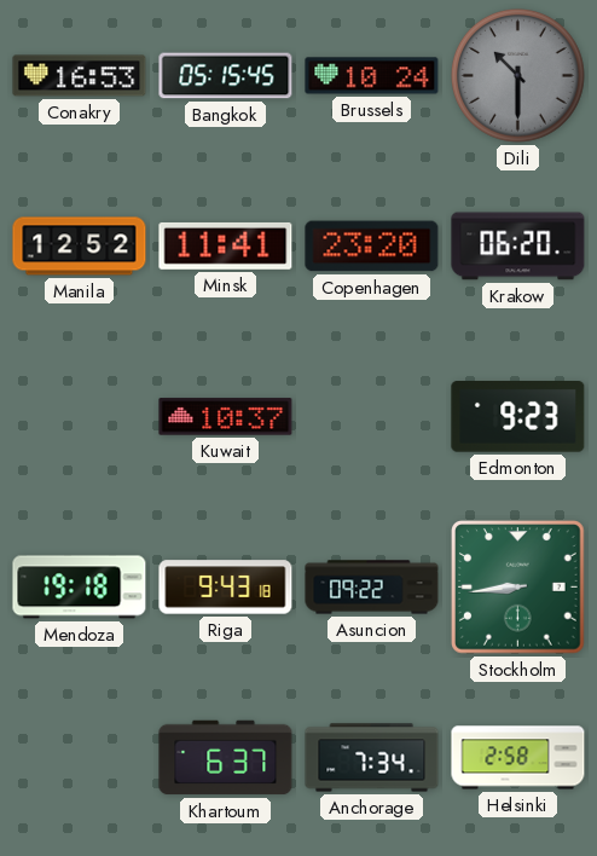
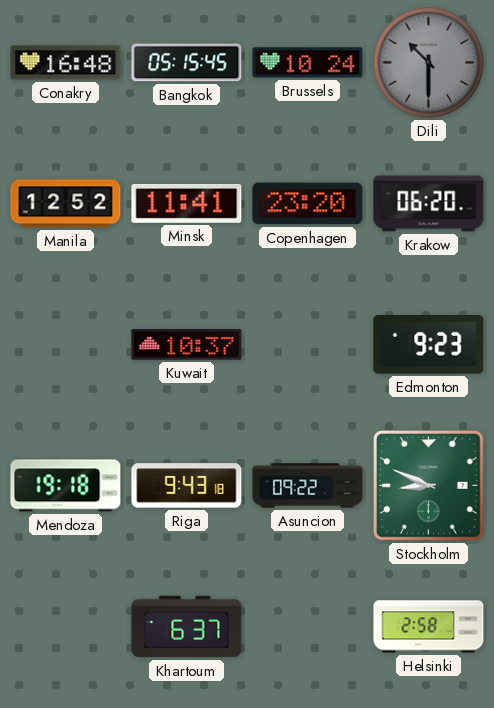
Conakry: 16:53 -> 16:48
Stockholm: 8:44 -> 8:49
Anchorage: 7:34 -> none
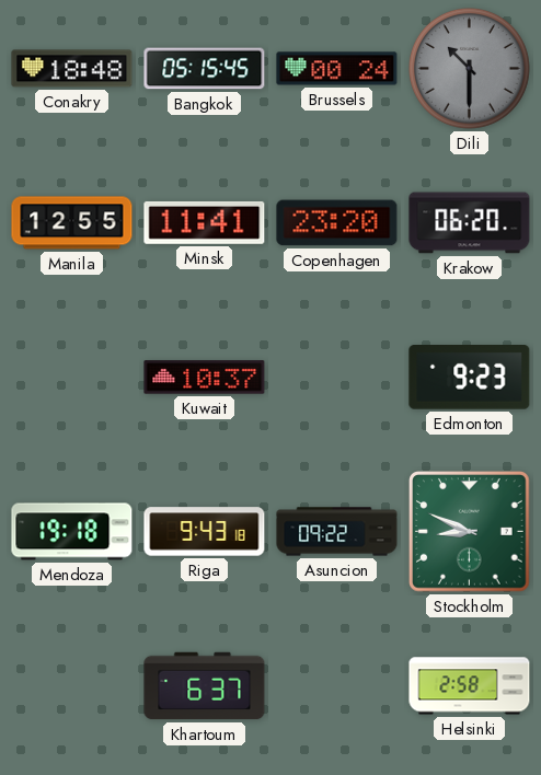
Conakry: 16:48 -> 18:48
Brussels: 10:24 -> 00:24
Manila: 12:52 -> 12:55
